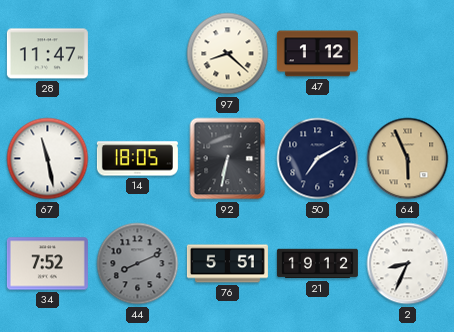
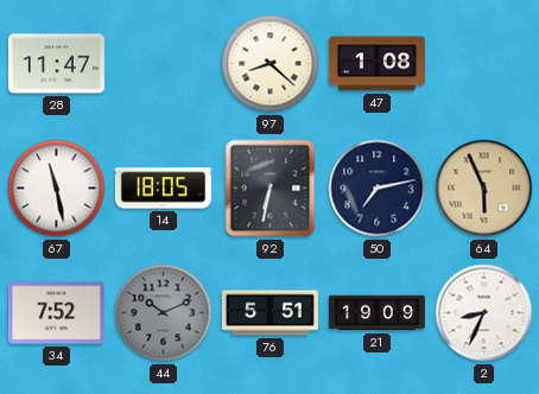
47: 1:12 -> 1:08
50: 7:10 -> 7:13
44: 8:11 -> 10:11
21: 19:12 -> 19:09
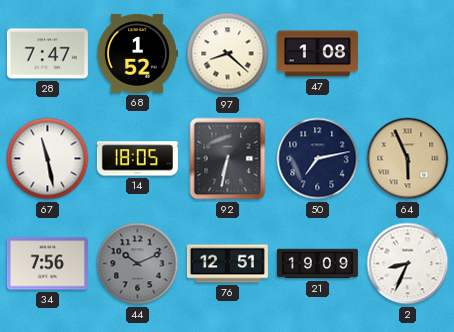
28: 11:47 -> 7:47
68: none -> 1:52
34: 7:52 -> 7:56
76: 5:51 -> 12:51
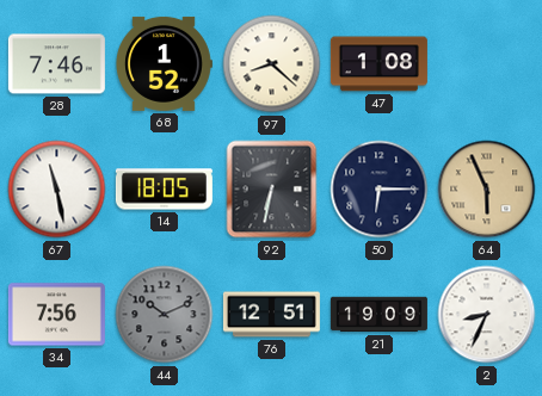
28: 7:47 -> 7:46
50: 7:13 -> 6:15
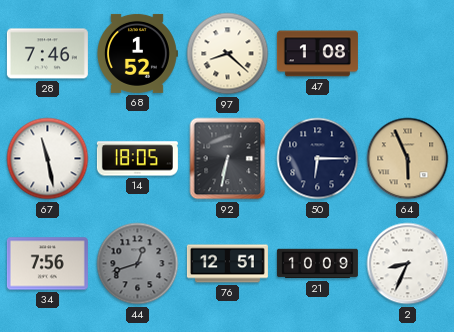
44: 10:11 -> 12:42
21: 19:09 -> 10:09
